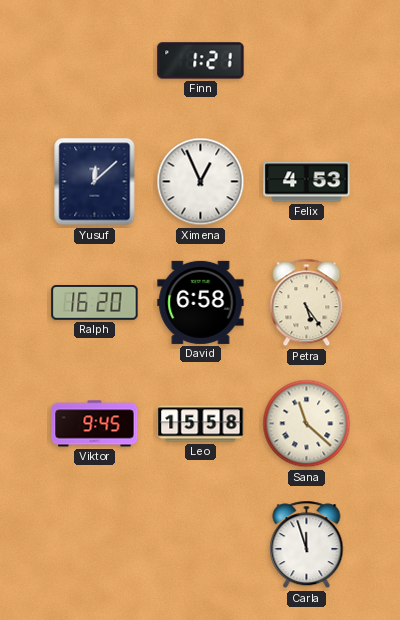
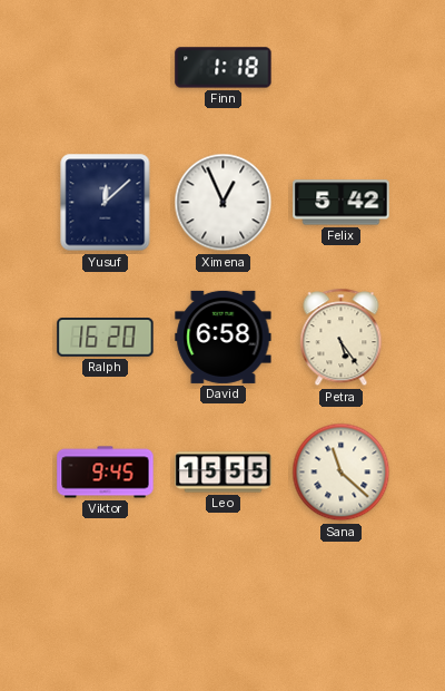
Finn: 1:21 -> 1:18
Felix: 4:53 -> 5:42
Leo: 15:58 -> 15:55
Carla: 11:57 -> none
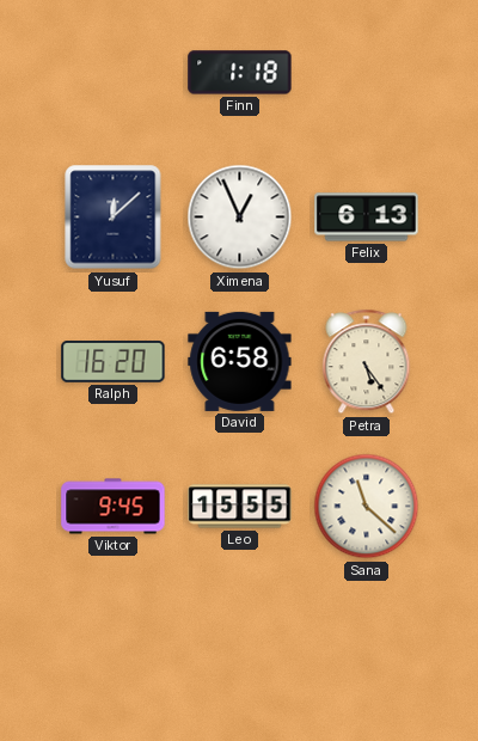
Felix: 5:42 -> 6:13
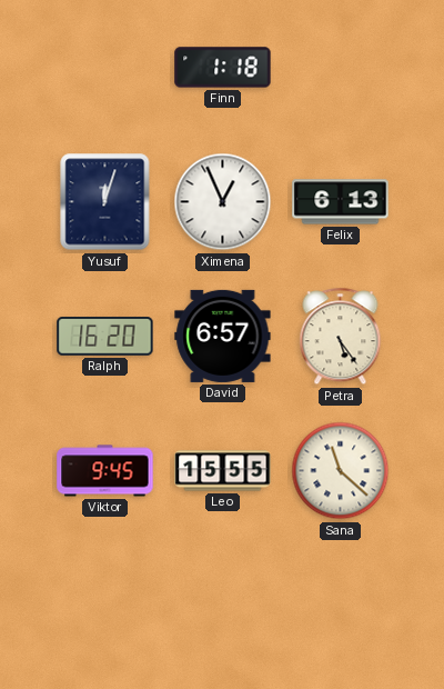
Yusuf: 12:08 -> 12:03
David: 6:58 -> 6:57
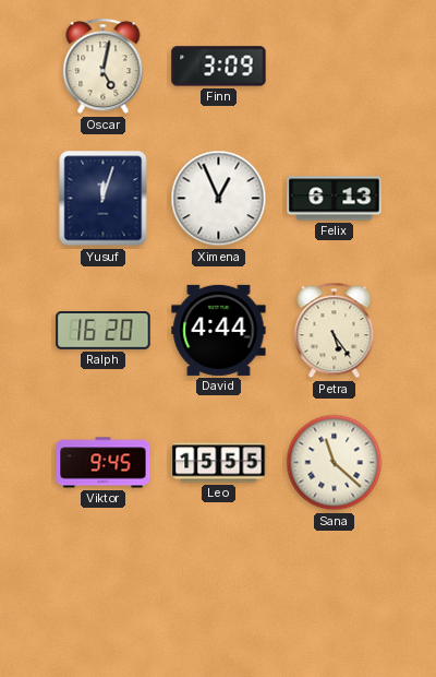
Oscar: none -> 5:02
Finn: 1:18 -> 3:09
David: 6:57 -> 4:44
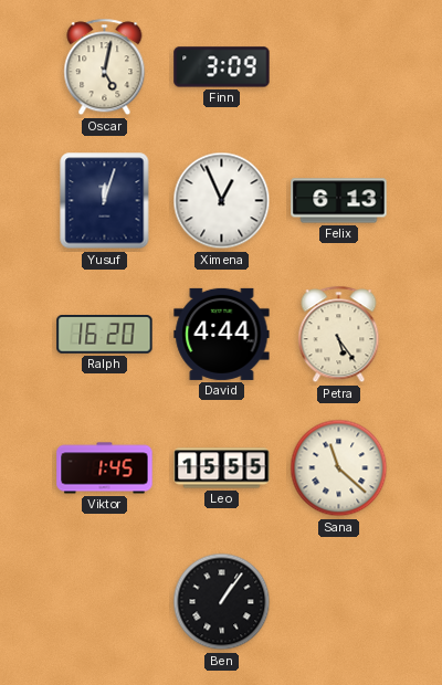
Viktor: 9:45 -> 1:45
Ben: none -> 1:06
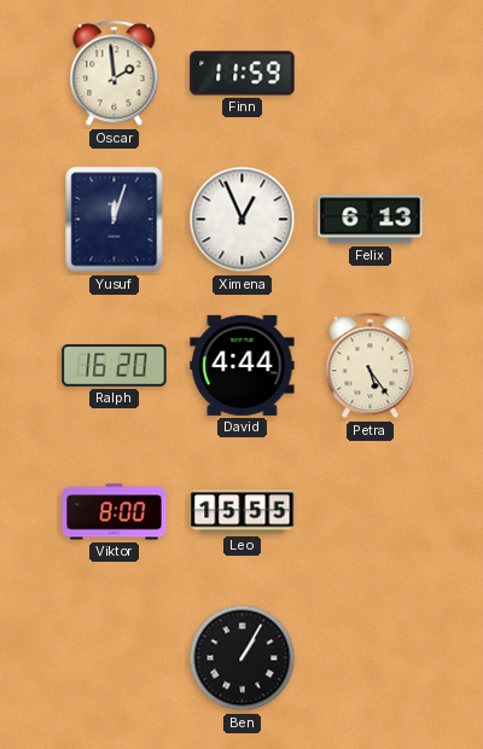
Oscar: 5:02 -> 1:59
Finn: 3:09 -> 11:59
Viktor: 1:45 -> 8:00
Sana: 11:22 -> none
Ben: 1:06 -> 1:05
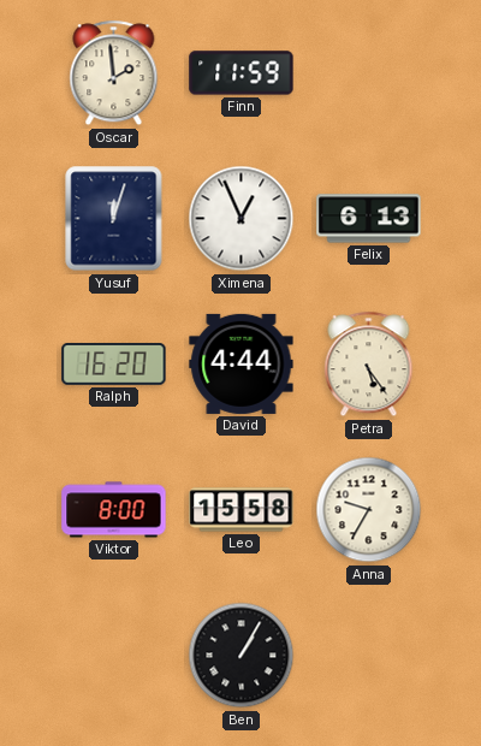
Leo: 15:55 -> 15:58
Anna: none -> 9:35
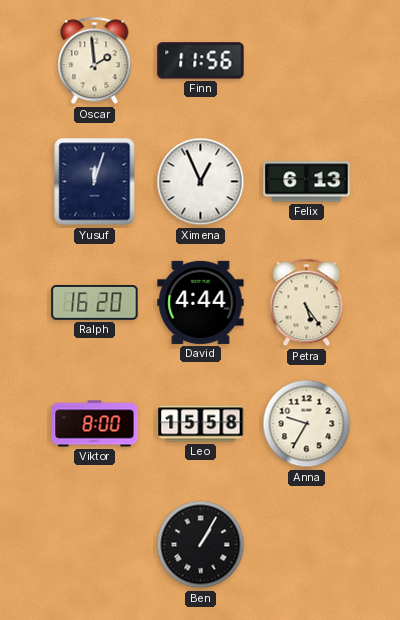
Finn: 11:59 -> 11:56
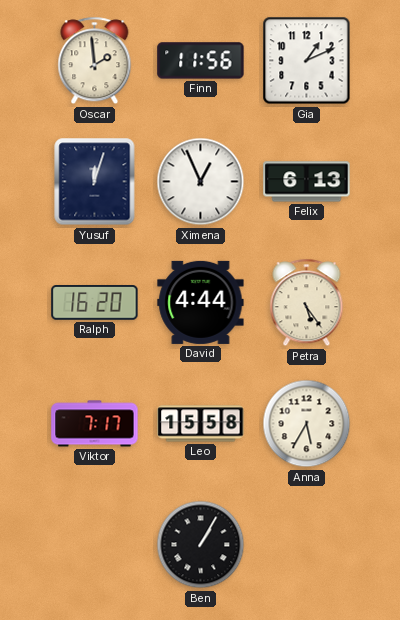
Gia: none -> 1:11
Viktor: 8:00 -> 7:17
Anna: 9:35 -> 5:35
